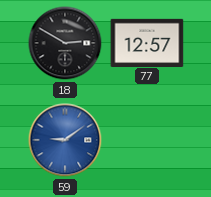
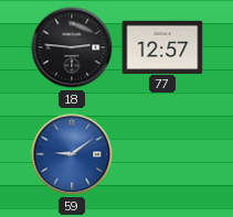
18: 2:50 -> 2:46
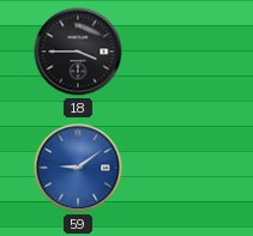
18: 2:46 -> 3:45
77: 12:57 -> none
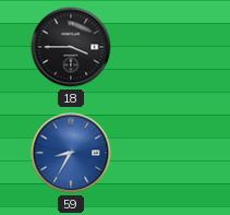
59: 9:09 -> 8:35
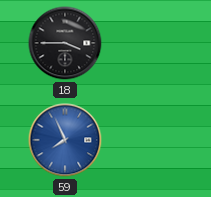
59: 8:35 -> 7:56
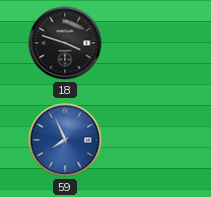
18: 3:45 -> 3:48
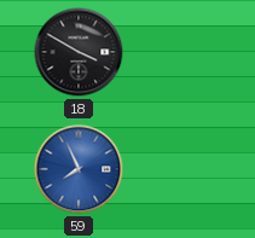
18: 3:48 -> 3:50
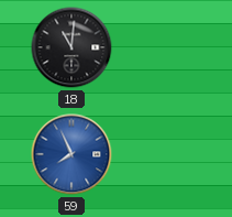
18: 3:50 -> 11:01
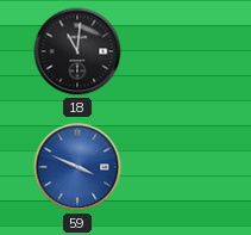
59: 7:56 -> 3:49
